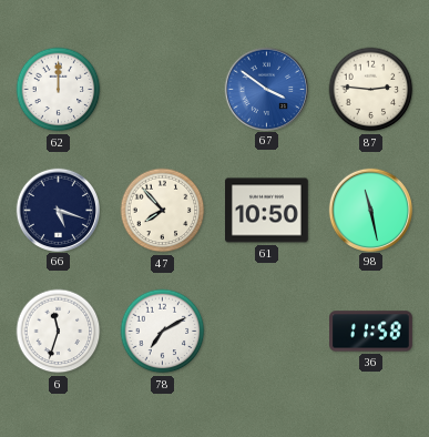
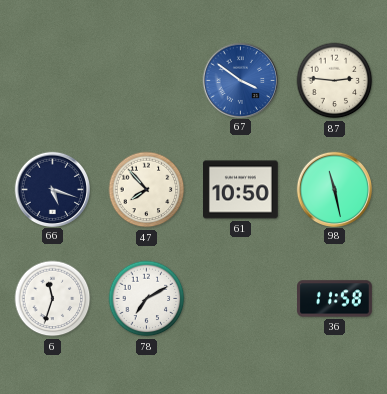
62: 12:00 -> none
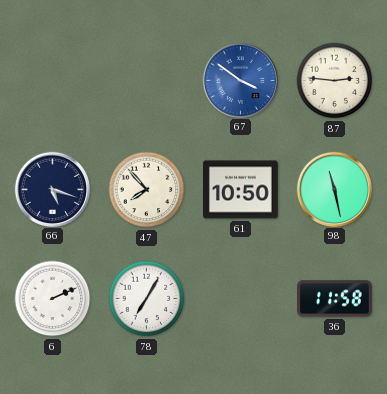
6: 11:33 -> 2:11
78: 7:10 -> 7:05
